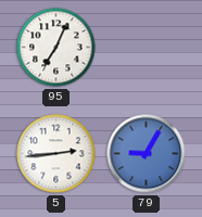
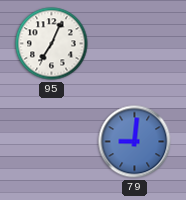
5: 2:44 -> none
79: 9:05 -> 9:01
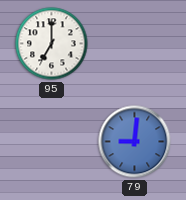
95: 7:04 -> 7:00
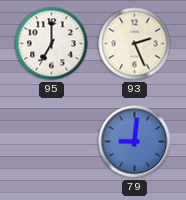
93: none -> 2:26
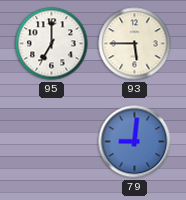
93: 2:26 -> 5:45
